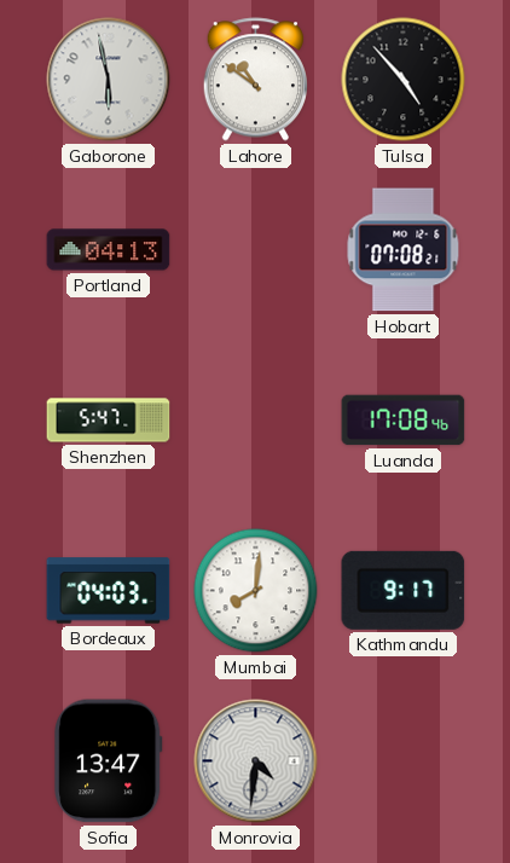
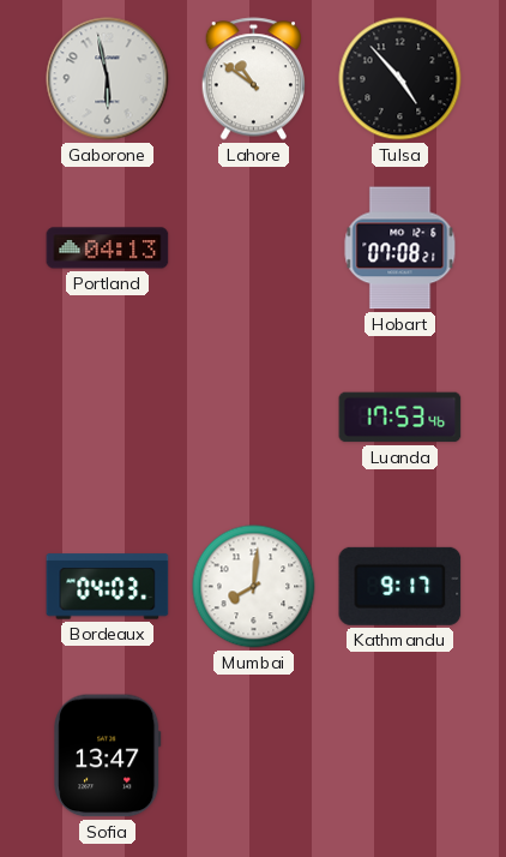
Shenzhen: 5:47 -> none
Luanda: 17:08 -> 17:53
Monrovia: 4:31 -> none
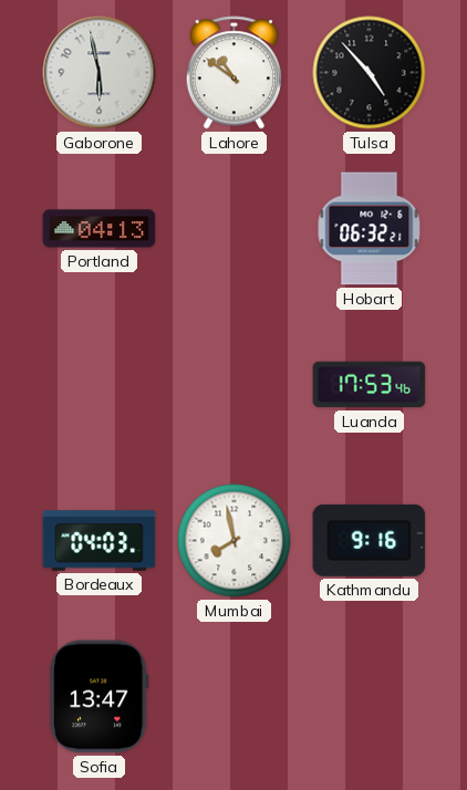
Hobart: 07:08 -> 06:32
Mumbai: 8:01 -> 7:58
Kathmandu: 9:17 -> 9:16
